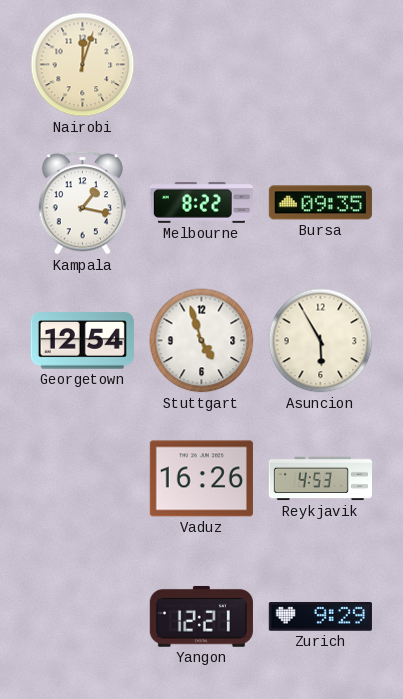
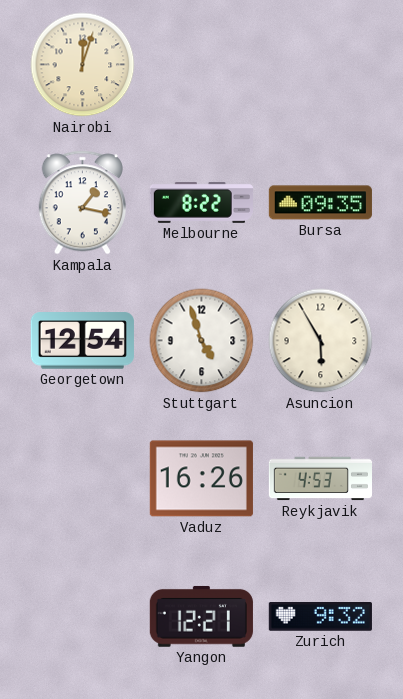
Zurich: 9:29 -> 9:32
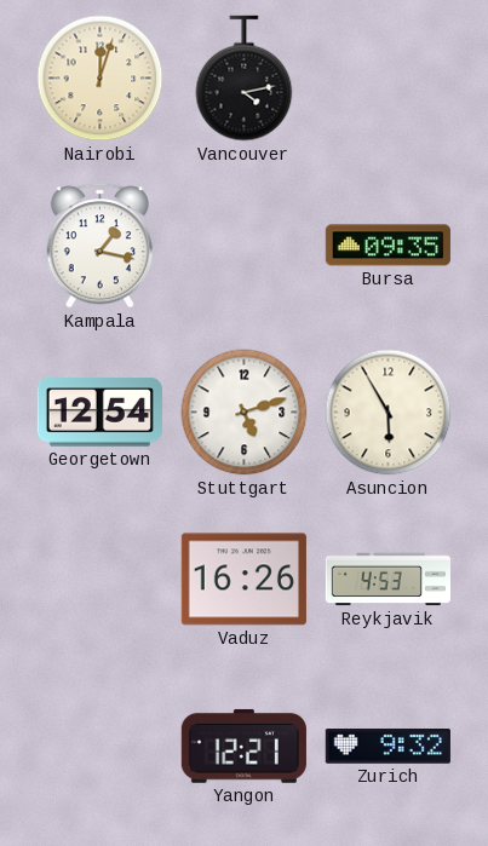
Vancouver: none -> 4:13
Melbourne: 8:22 -> none
Stuttgart: 4:57 -> 5:12
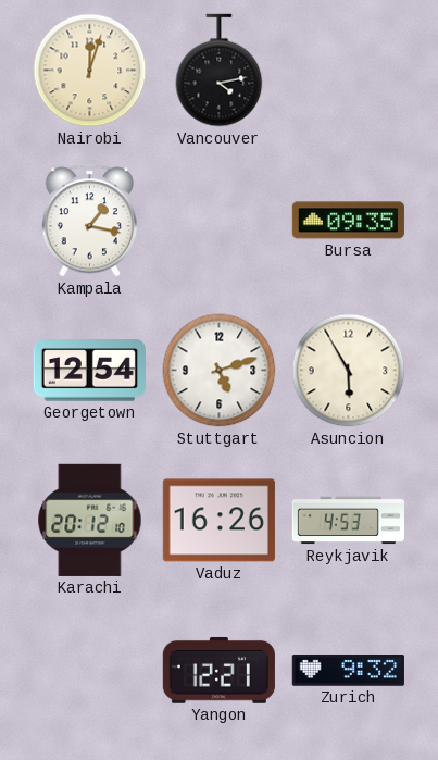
Karachi: none -> 20:12
